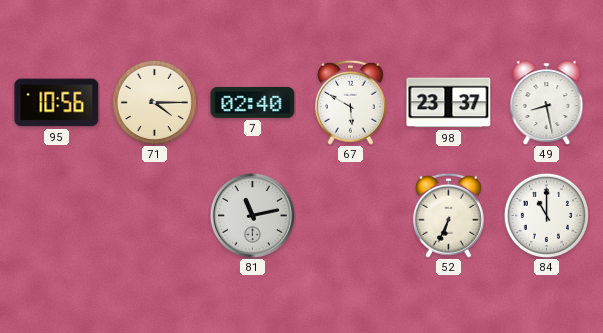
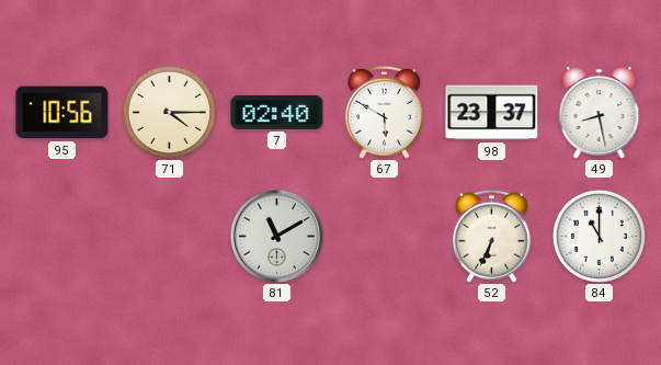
81: 11:13 -> 11:10
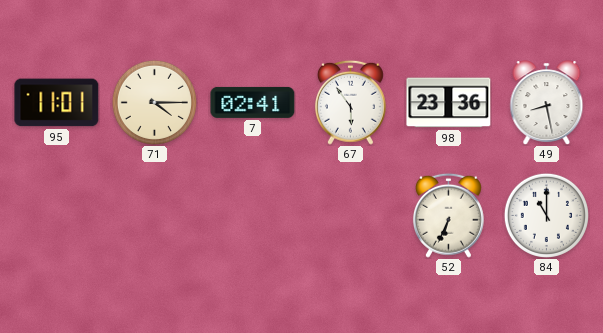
95: 10:56 -> 11:01
7: 02:40 -> 02:41
67: 5:50 -> 5:54
98: 23:37 -> 23:36
81: 11:10 -> none
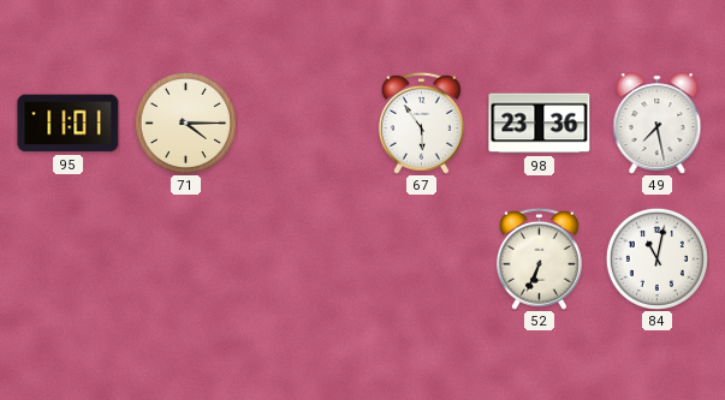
7: 02:41 -> none
49: 8:28 -> 7:28
84: 11:00 -> 11:02
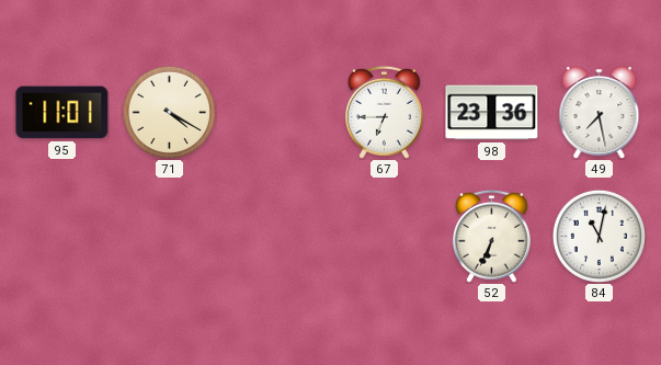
71: 4:15 -> 4:20
67: 5:54 -> 6:45
